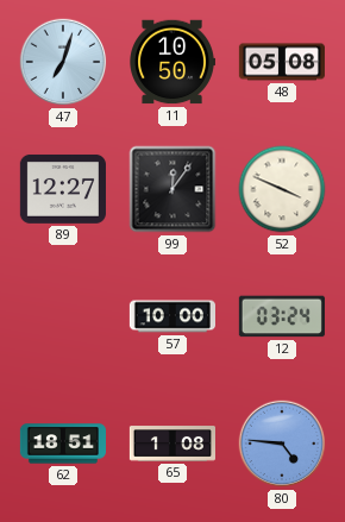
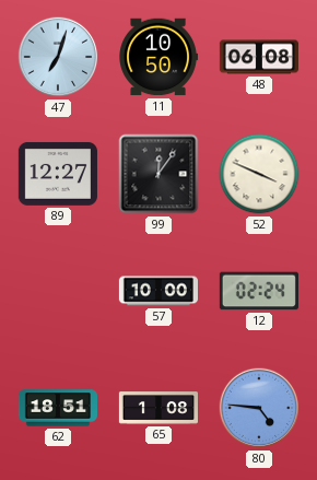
48: 05:08 -> 06:08
12: 03:24 -> 02:24
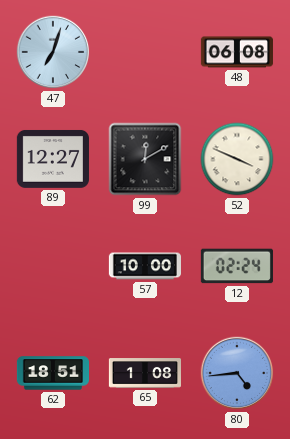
11: 10:50 -> none
99: 12:06 -> 12:10
80: 4:46 -> 4:44
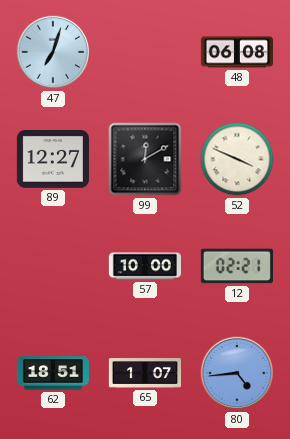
12: 02:24 -> 02:21
65: 1:08 -> 1:07
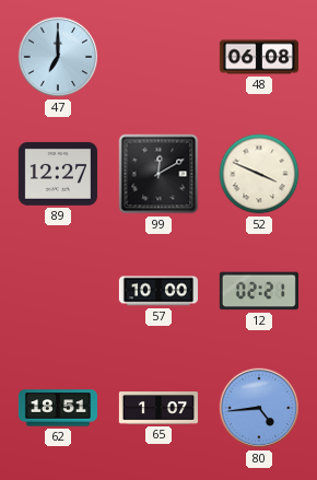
47: 7:03 -> 7:00
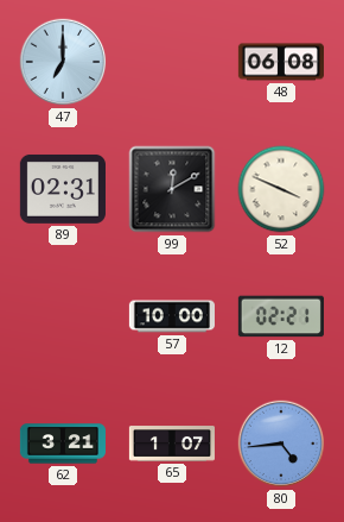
89: 12:27 -> 02:31
62: 18:51 -> 3:21
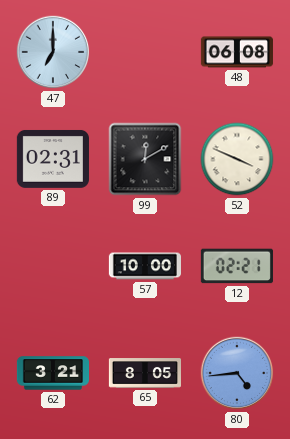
65: 1:07 -> 8:05
